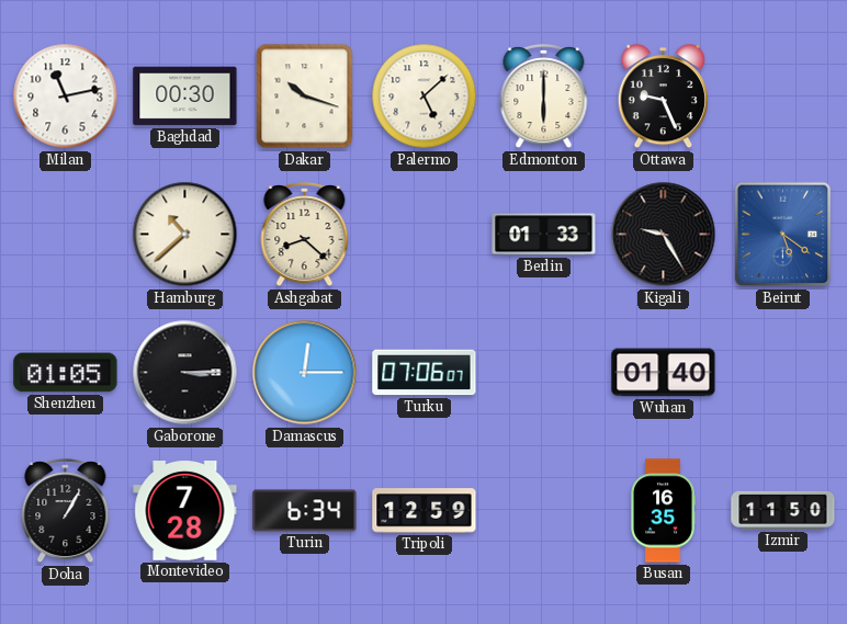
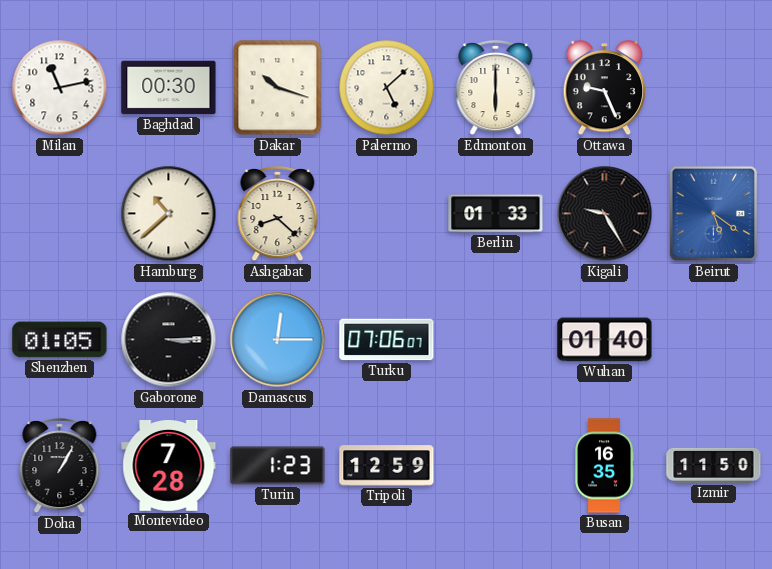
Turin: 6:34 -> 1:23
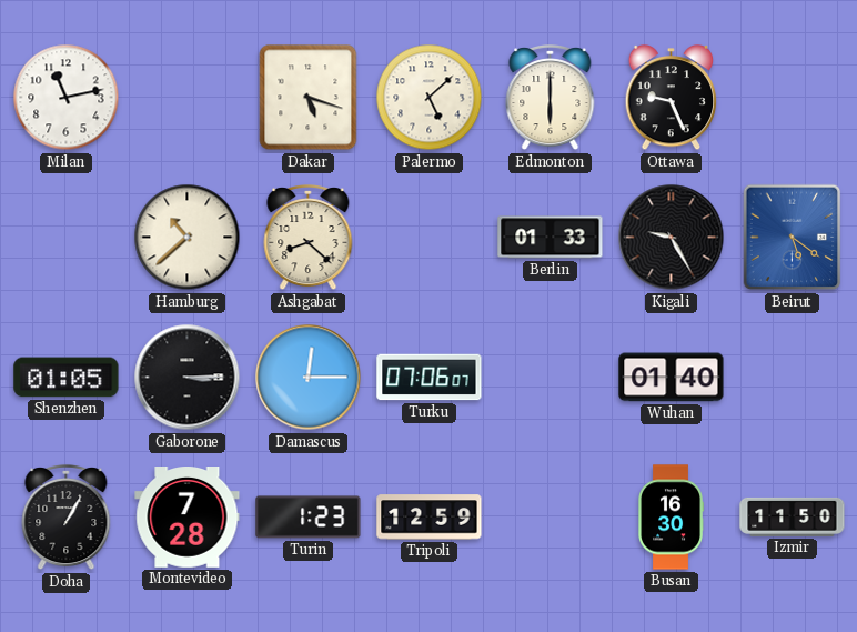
Baghdad: 00:30 -> none
Dakar: 10:18 -> 5:18
Busan: 16:35 -> 16:30
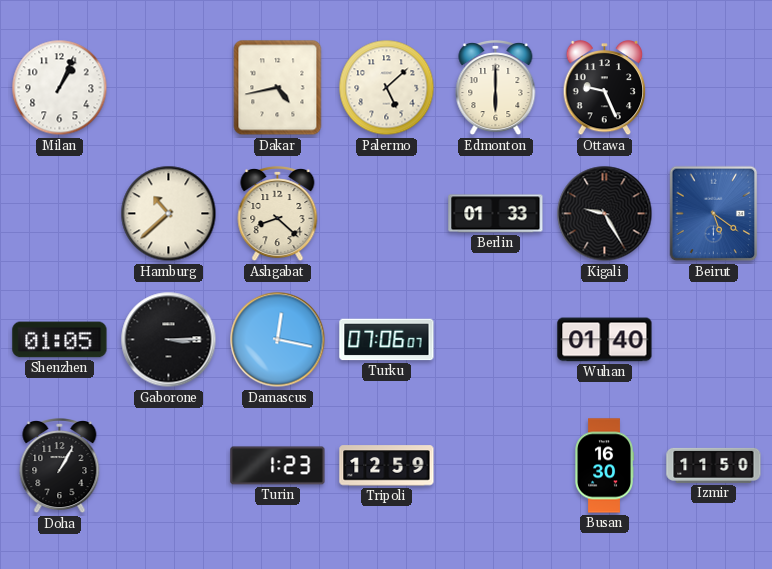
Milan: 11:13 -> 1:04
Dakar: 5:18 -> 4:43
Damascus: 12:15 -> 12:17
Montevideo: 7:28 -> none
